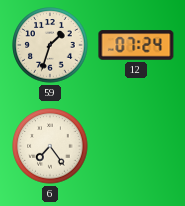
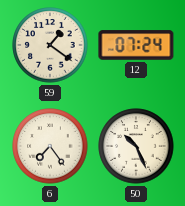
59: 1:33 -> 1:21
50: none -> 10:26
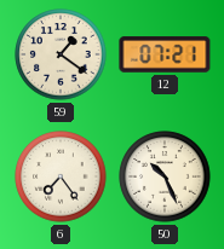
12: 07:24 -> 07:21
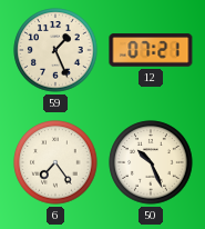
59: 1:21 -> 1:26
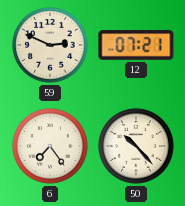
59: 1:26 -> 2:49
50: 10:26 -> 10:23
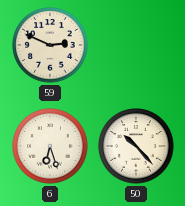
12: 07:21 -> none
6: 7:24 -> 6:27
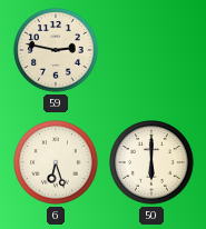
59: 2:49 -> 2:47
50: 10:23 -> 6:00
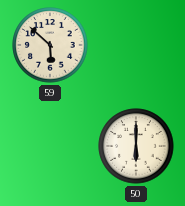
59: 2:47 -> 5:52
6: 6:27 -> none
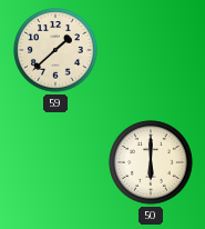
59: 5:52 -> 1:38
